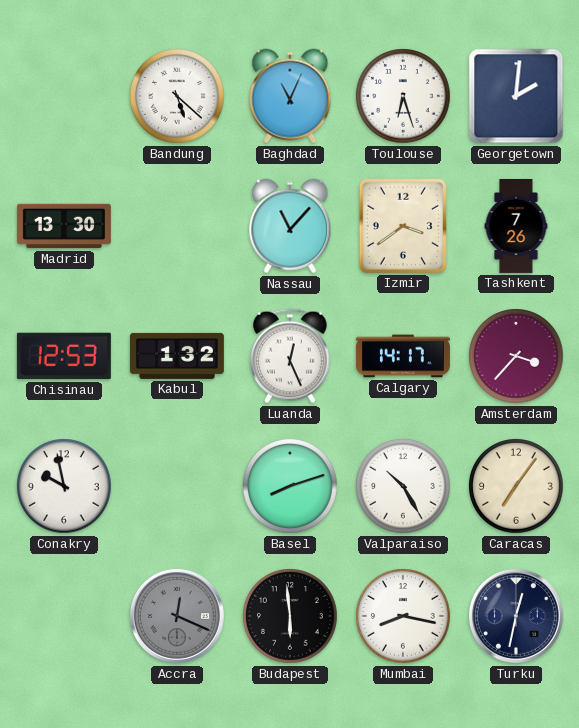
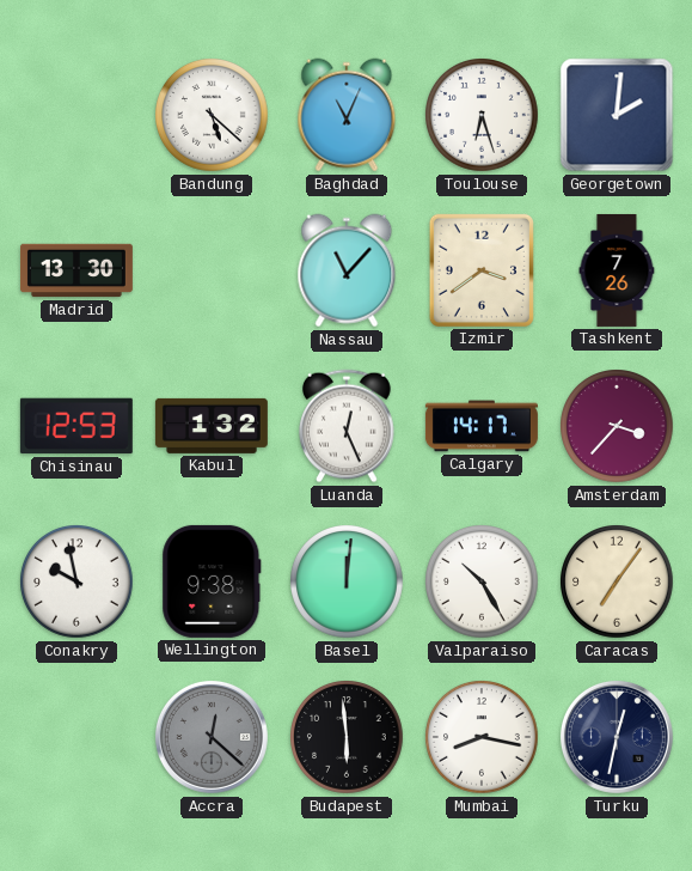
Wellington: none -> 9:38
Basel: 8:12 -> 12:01
Accra: 12:19 -> 12:22
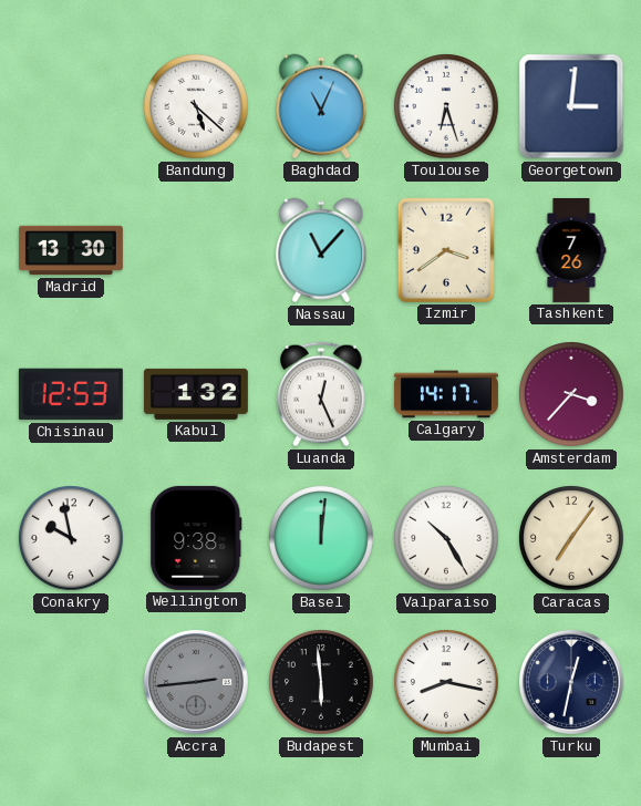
Georgetown: 2:01 -> 3:01
Accra: 12:22 -> 2:44
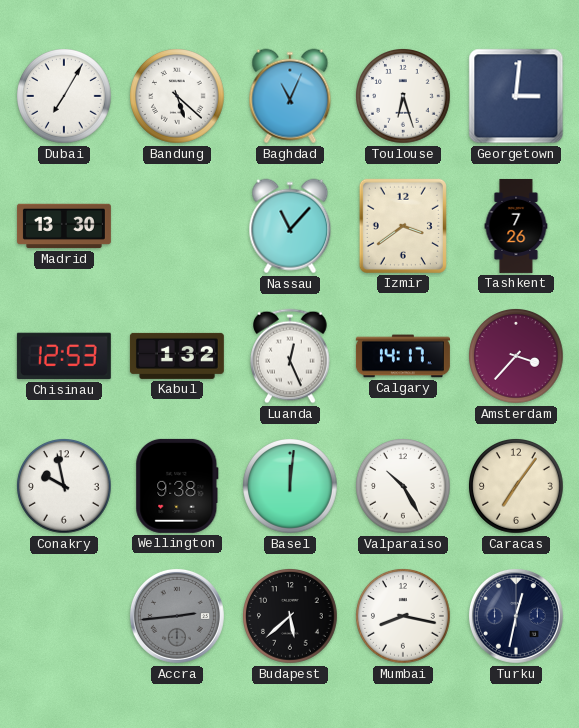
Dubai: none -> 7:05
Budapest: 5:59 -> 5:38
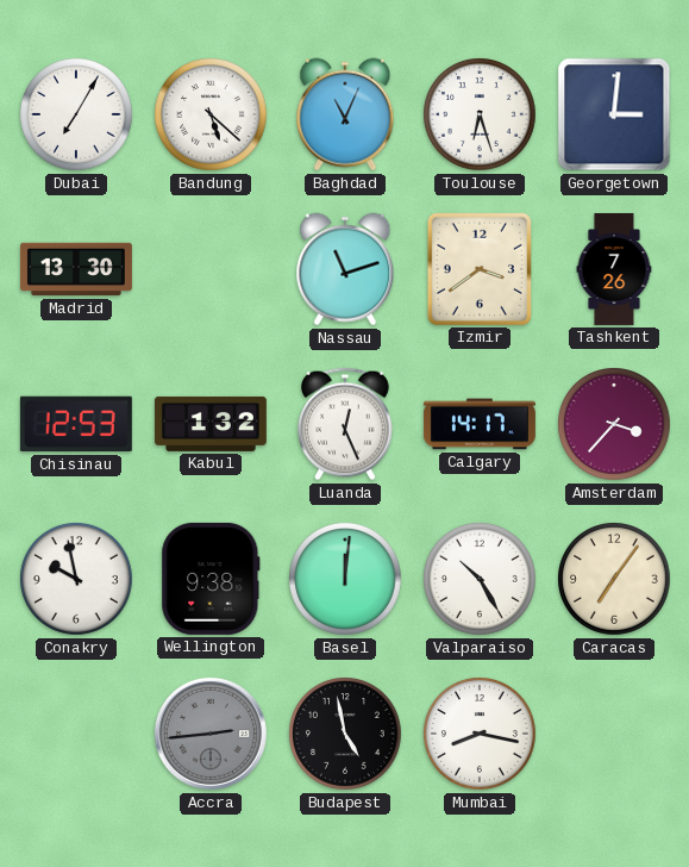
Nassau: 11:07 -> 11:12
Budapest: 5:38 -> 4:58
Turku: 12:32 -> none
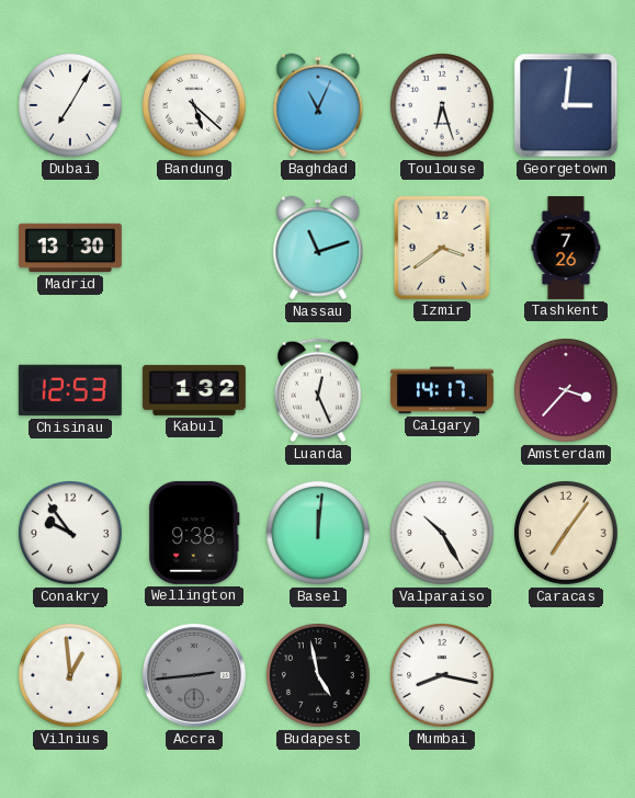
Conakry: 9:58 -> 9:54
Vilnius: none -> 12:59
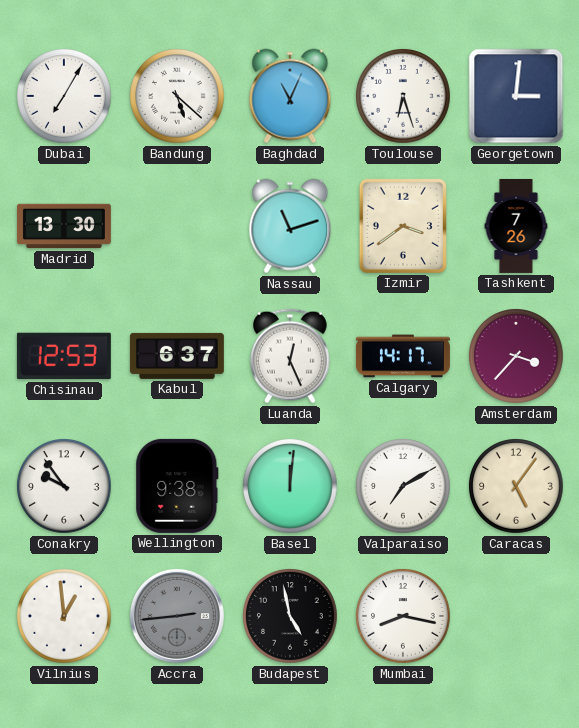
Kabul: 1:32 -> 6:37
Valparaiso: 10:25 -> 7:10
Caracas: 7:06 -> 5:06
